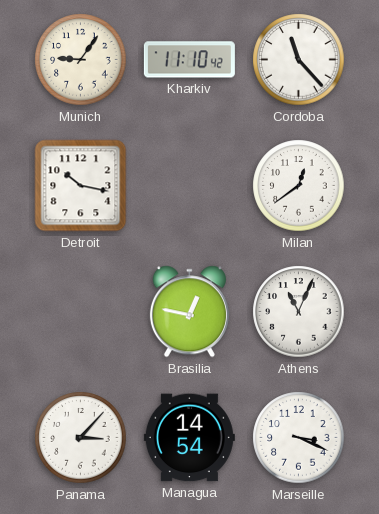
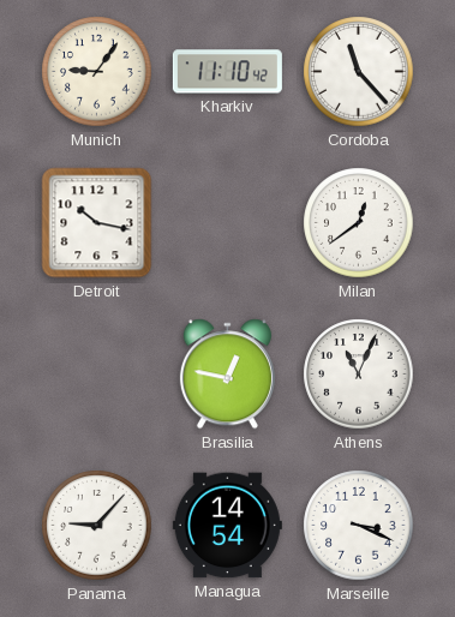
Panama: 3:07 -> 9:07
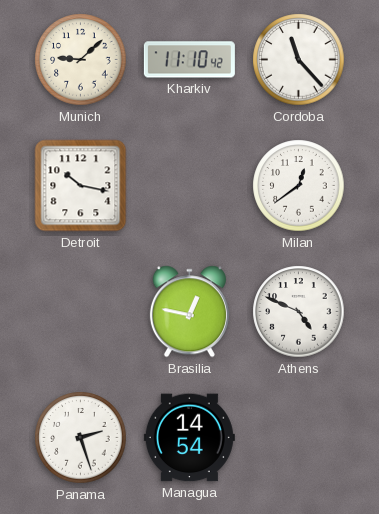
Munich: 9:06 -> 9:08
Athens: 11:04 -> 4:49
Panama: 9:07 -> 2:27
Marseille: 3:19 -> none
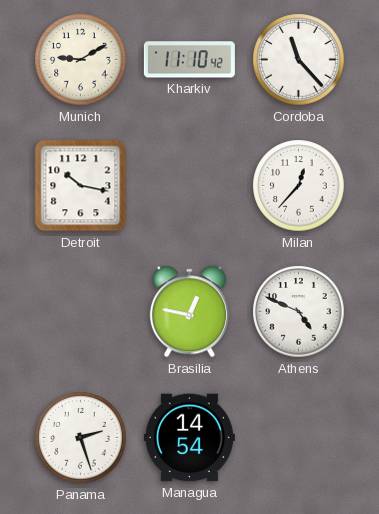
Munich: 9:08 -> 9:10
Milan: 12:39 -> 12:37
